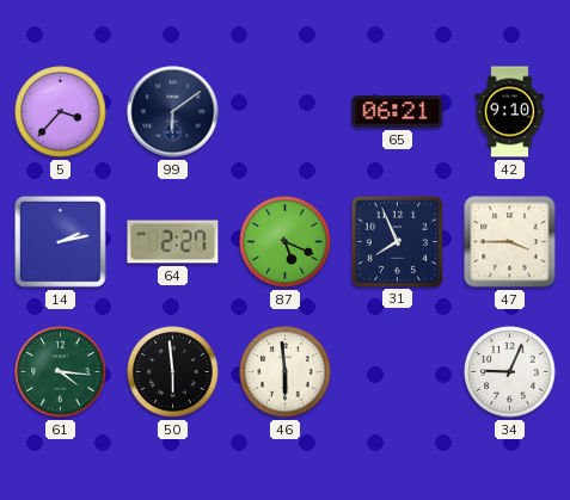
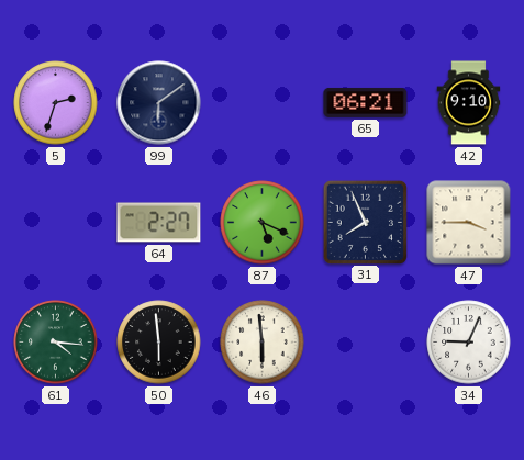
5: 3:37 -> 2:33
14: 2:13 -> none
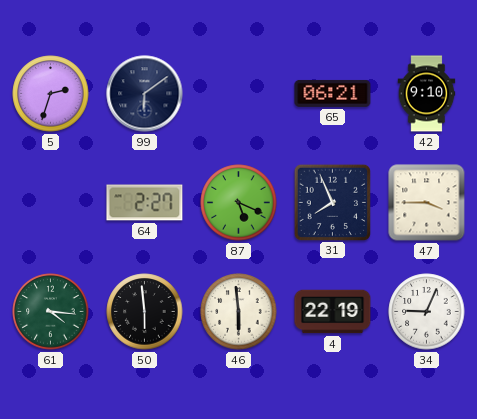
4: none -> 22:19
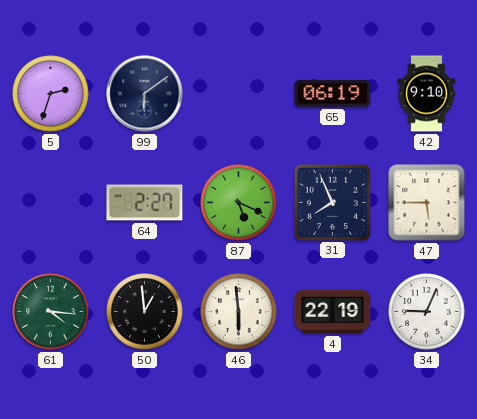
65: 06:21 -> 06:19
47: 3:45 -> 5:45
50: 5:59 -> 12:59
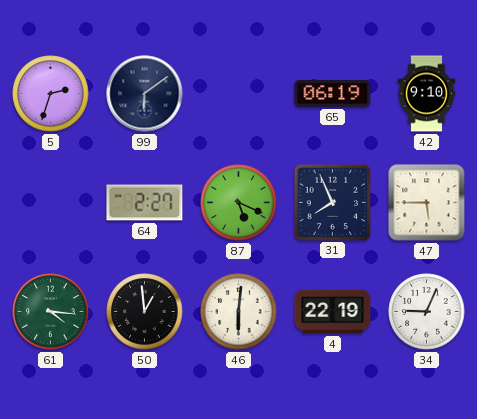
46: 5:59 -> 6:01
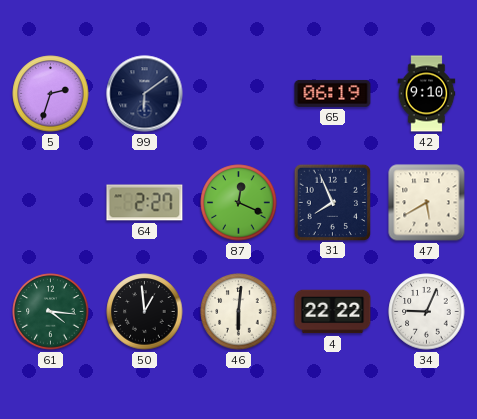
87: 5:19 -> 12:19
47: 5:45 -> 5:40
4: 22:19 -> 22:22
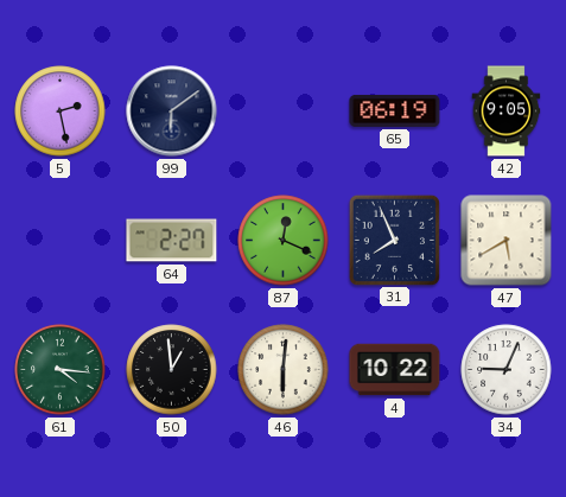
5: 2:33 -> 2:28
42: 9:10 -> 9:05
4: 22:22 -> 10:22
